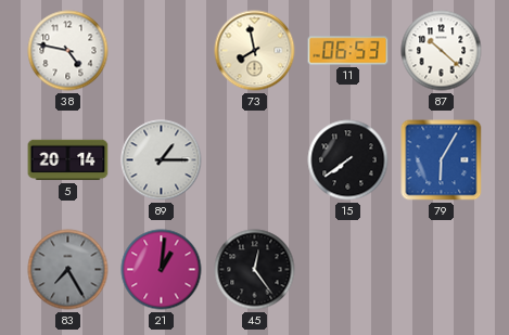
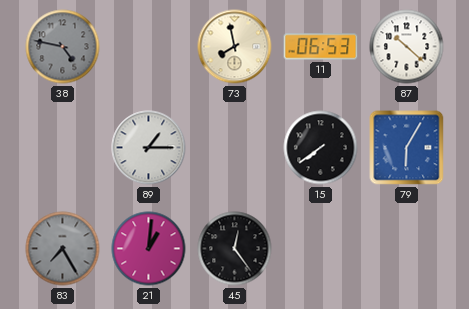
38 dial: white -> grey
5: 20:14 -> none
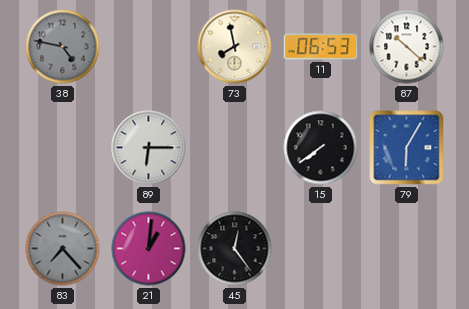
89: 1:15 -> 6:15
83: 7:25 -> 7:23
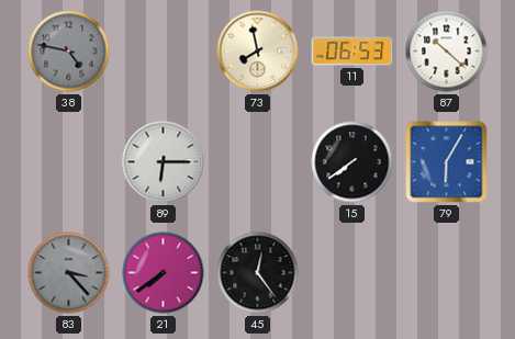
83: 7:23 -> 3:23
21: 1:01 -> 7:39
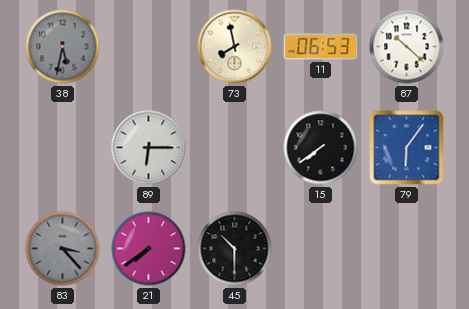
38: 4:47 -> 5:32
79: 6:05 -> 6:06
45: 12:24 -> 10:30
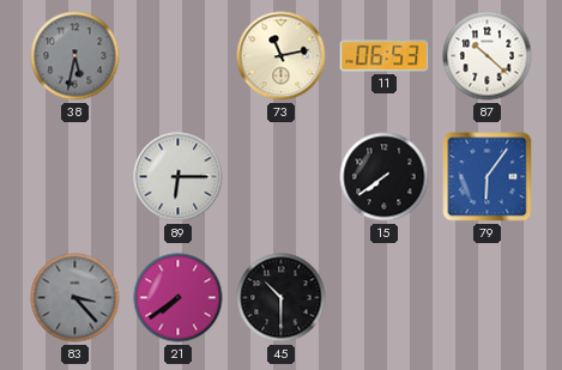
73: 7:58 -> 11:13
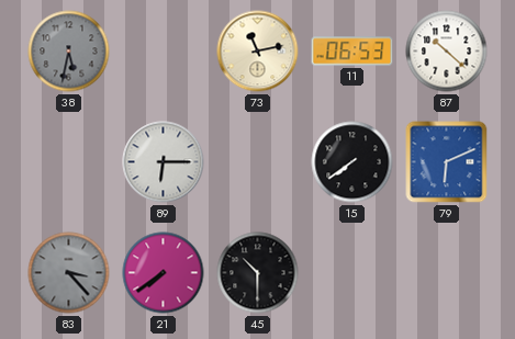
79: 6:06 -> 6:11
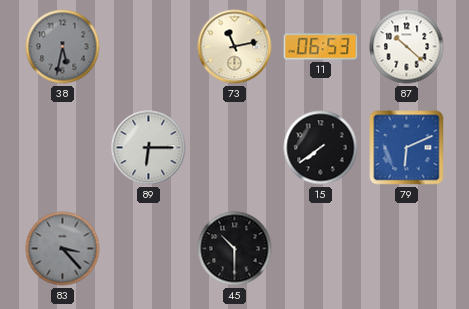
21: 7:39 -> none
